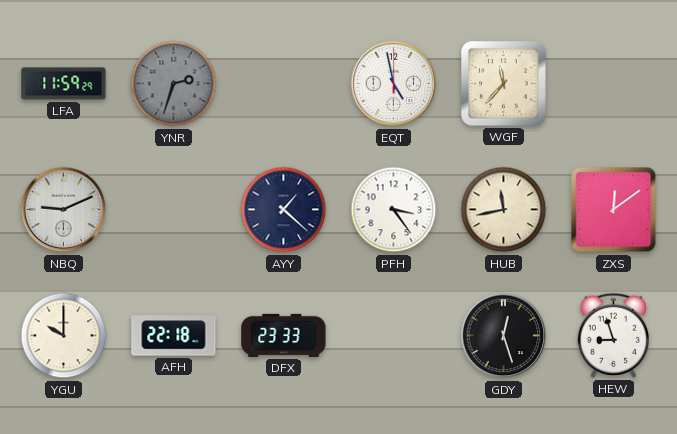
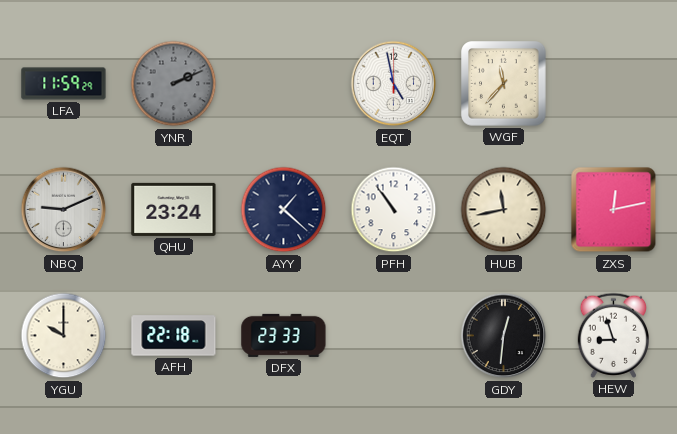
YNR: 2:33 -> 2:11
QHU: none -> 23:24
PFH: 3:24 -> 10:54
ZXS: 12:09 -> 12:13
GDY: 12:27 -> 12:31
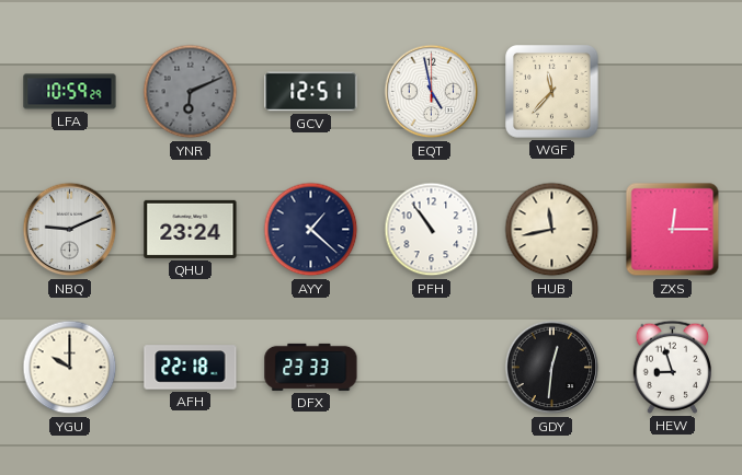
LFA: 11:59 -> 10:59
YNR: 2:11 -> 6:11
GCV: none -> 12:51
ZXS: 12:13 -> 12:15
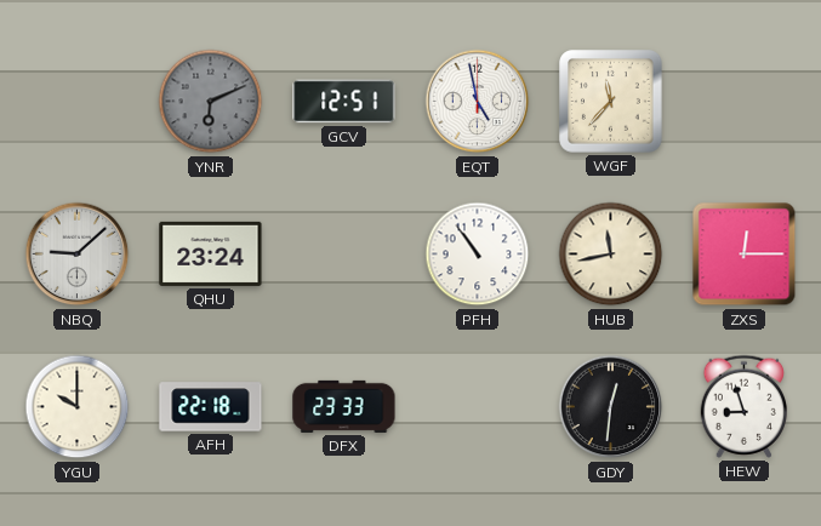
LFA: 10:59 -> none
NBQ: 9:11 -> 9:08
AYY: 1:22 -> none
